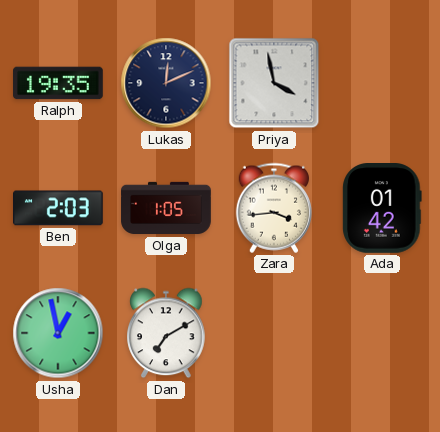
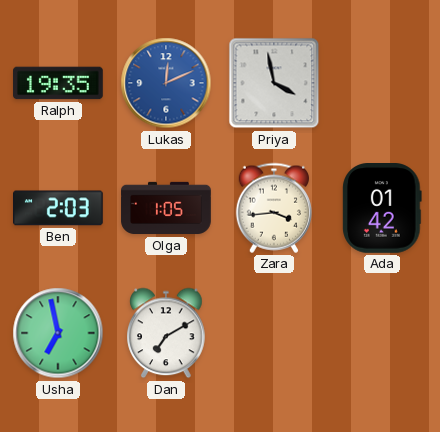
Lukas dial: navy -> blue
Usha: 12:58 -> 6:58
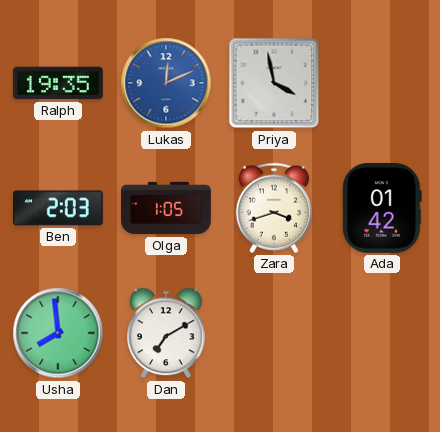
Zara: 3:44 -> 3:42
Usha: 6:58 -> 7:59
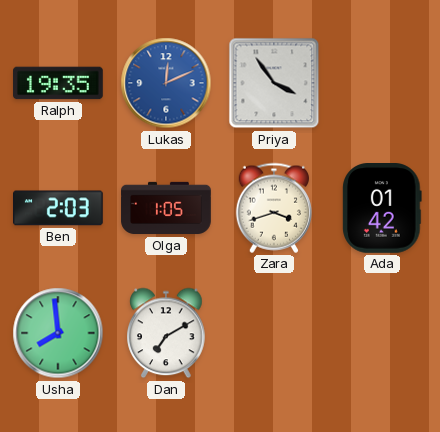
Priya: 3:58 -> 3:54
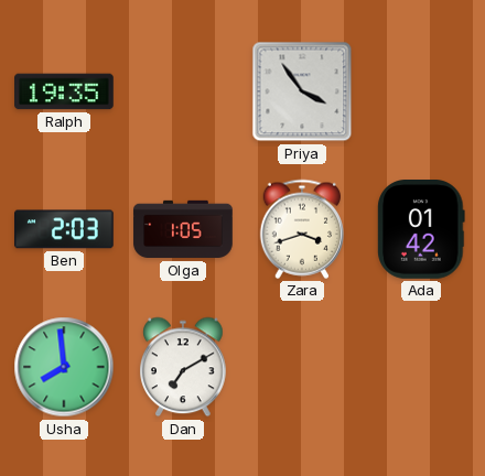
Lukas: 12:11 -> none
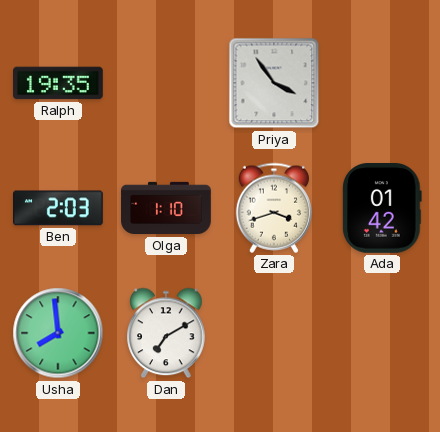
Olga: 1:05 -> 1:10
